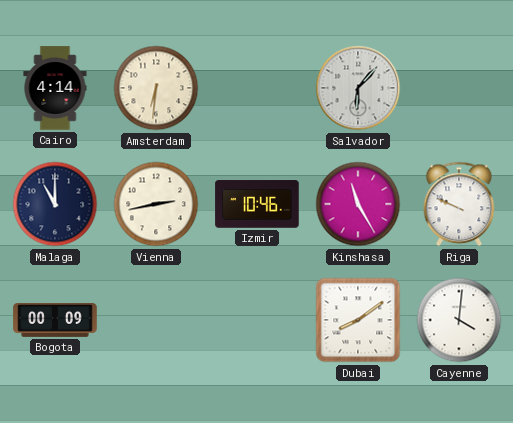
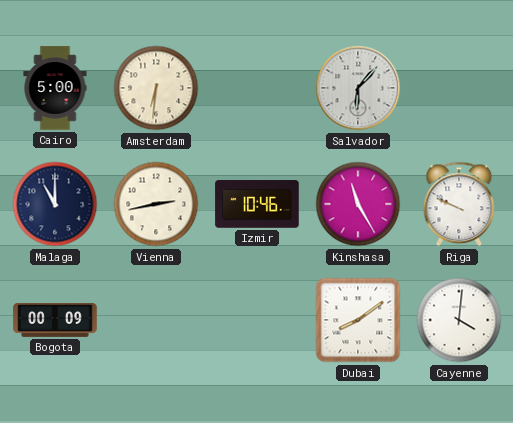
Cairo: 4:14 -> 5:00
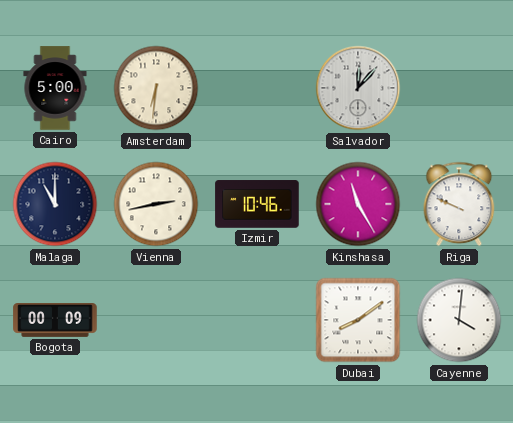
Salvador: 6:07 -> 12:07
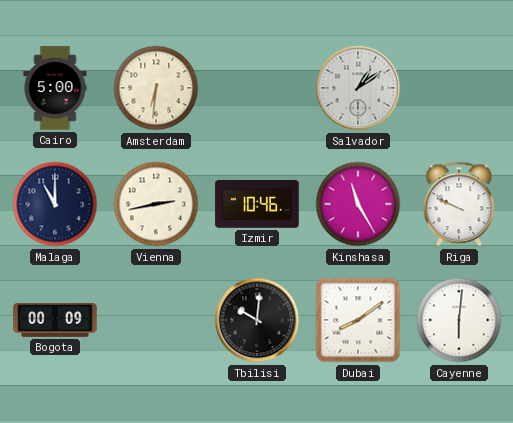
Salvador: 12:07 -> 1:09
Tbilisi: none -> 10:01
Cayenne: 4:01 -> 6:01
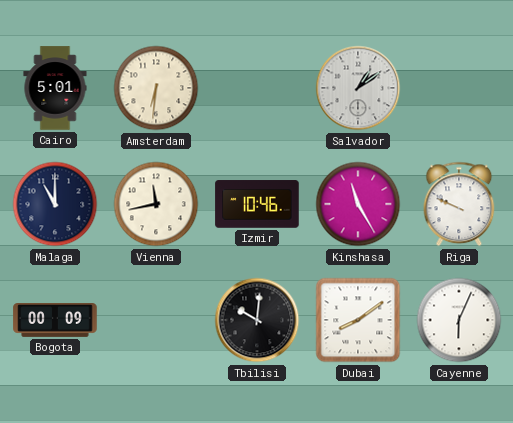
Cairo: 5:00 -> 5:01
Vienna: 2:43 -> 11:43
Cayenne: 6:01 -> 6:04
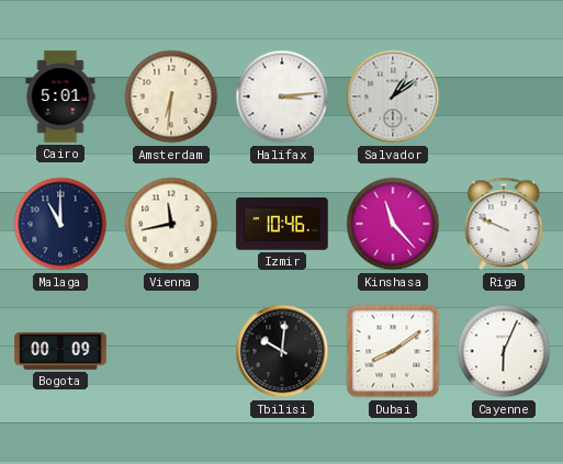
Halifax: none -> 3:14
Kinshasa: 11:25 -> 11:23
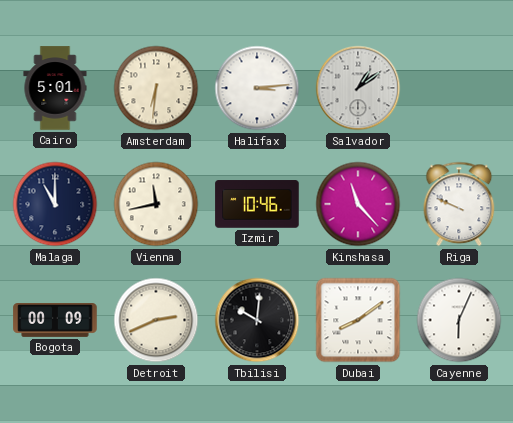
Detroit: none -> 2:41
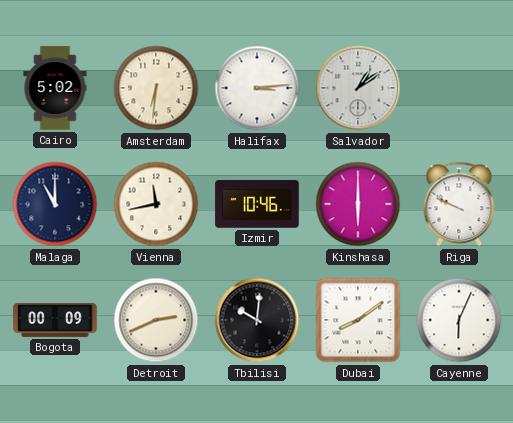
Cairo: 5:01 -> 5:02
Kinshasa: 11:23 -> 6:00
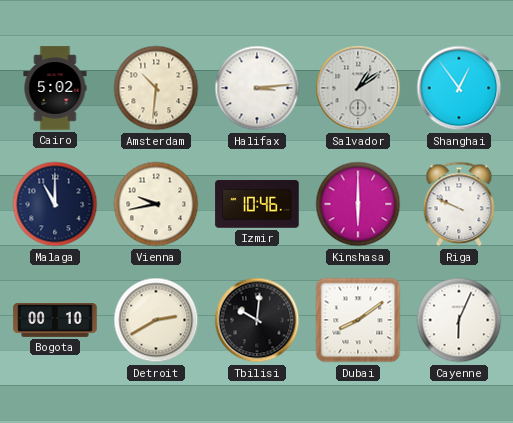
Amsterdam: 6:31 -> 10:31
Shanghai: none -> 12:54
Vienna: 11:43 -> 9:43
Bogota: 00:09 -> 00:10
Detroit: 2:41 -> 2:40
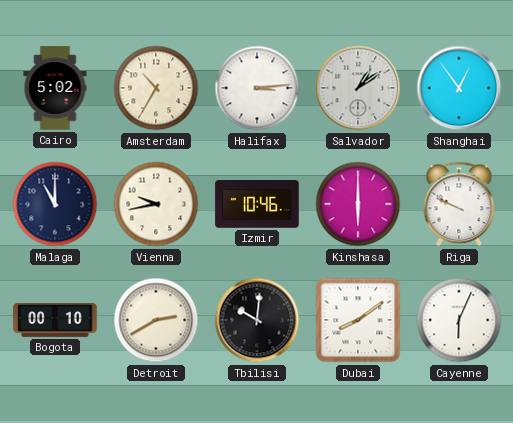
Amsterdam: 10:31 -> 10:35
